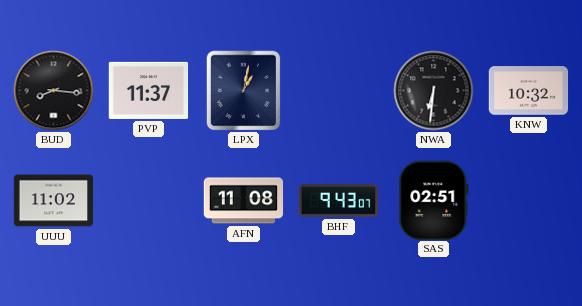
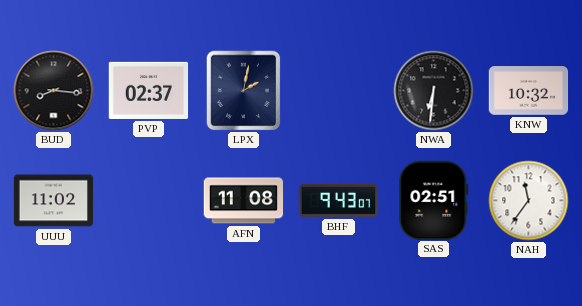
PVP: 11:37 -> 02:37
LPX: 1:02 -> 2:02
NAH: none -> 11:36
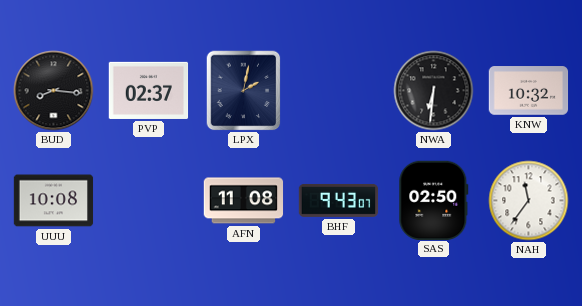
UUU: 11:02 -> 10:08
SAS: 02:51 -> 02:50
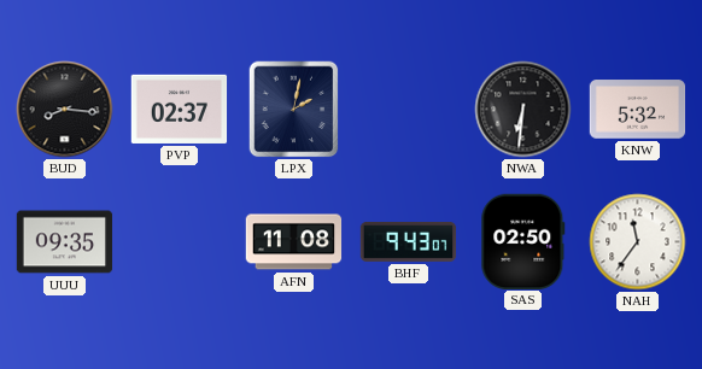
KNW: 10:32 -> 5:32
UUU: 10:08 -> 09:35
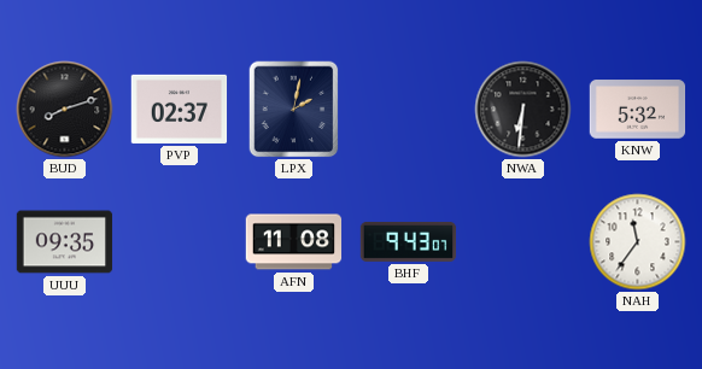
BUD: 8:16 -> 8:12
SAS: 02:50 -> none
